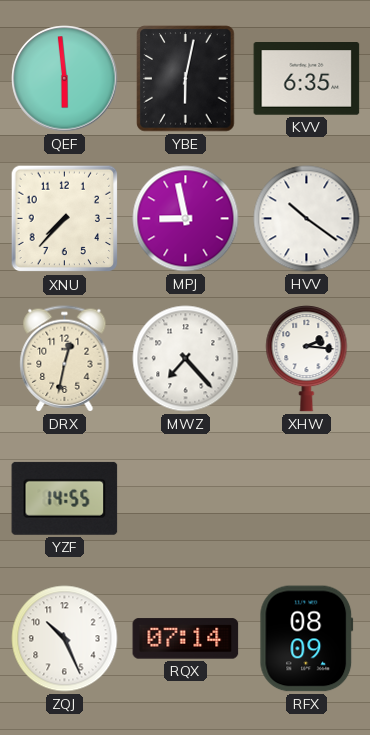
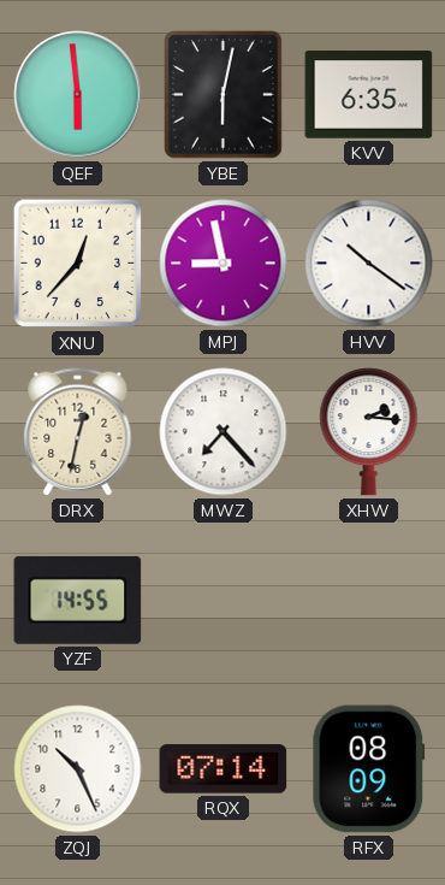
XNU: 7:37 -> 12:37
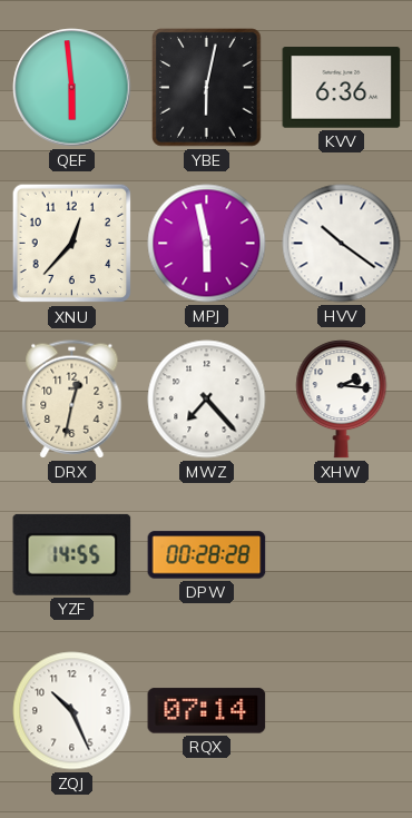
KVV: 6:35 -> 6:36
MPJ: 8:58 -> 5:58
DPW: none -> 00:28
RFX: 08:09 -> none
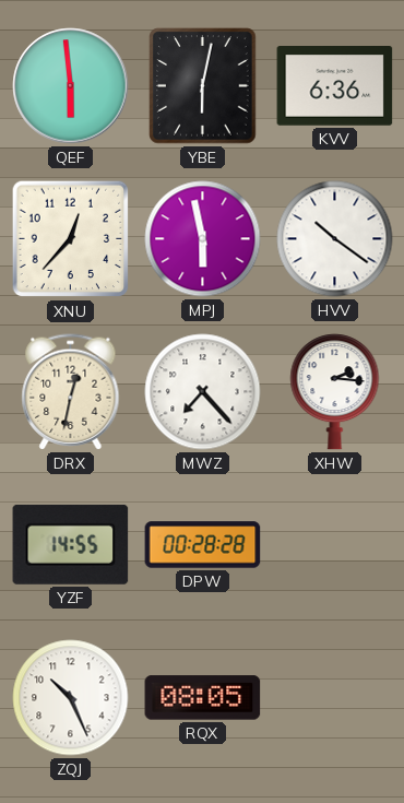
RQX: 07:14 -> 08:05
